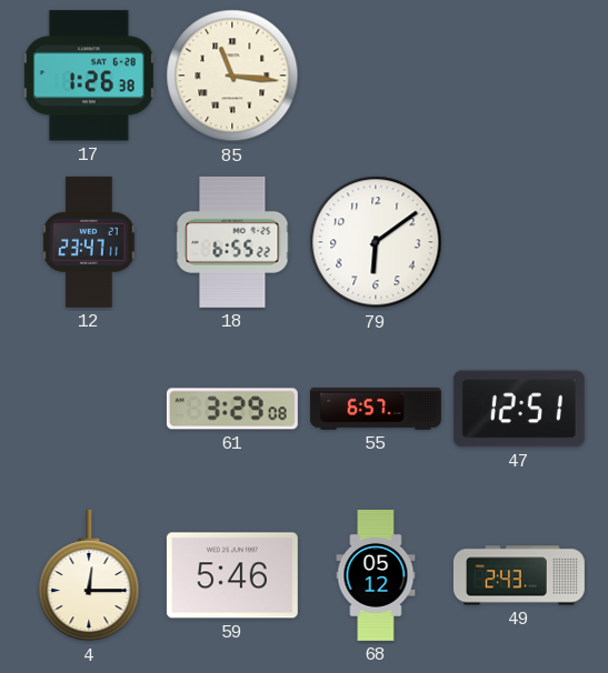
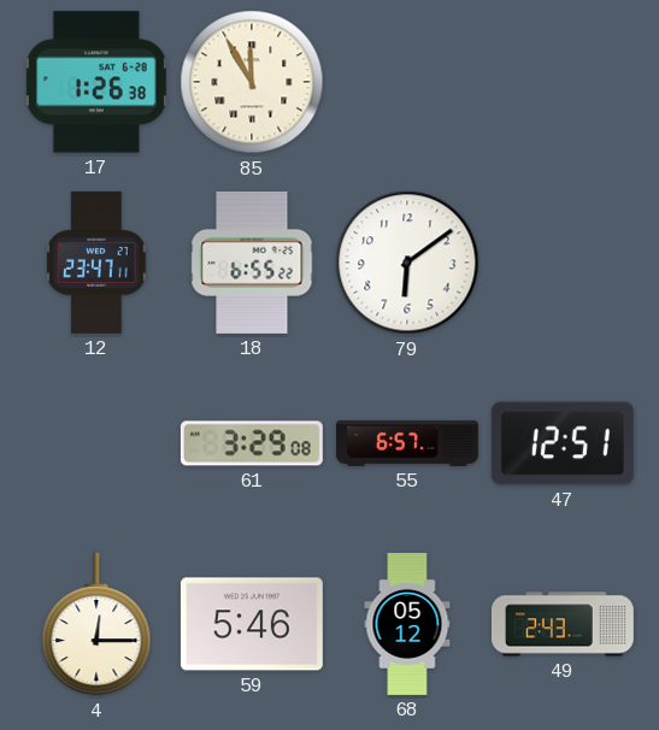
85: 11:16 -> 11:55
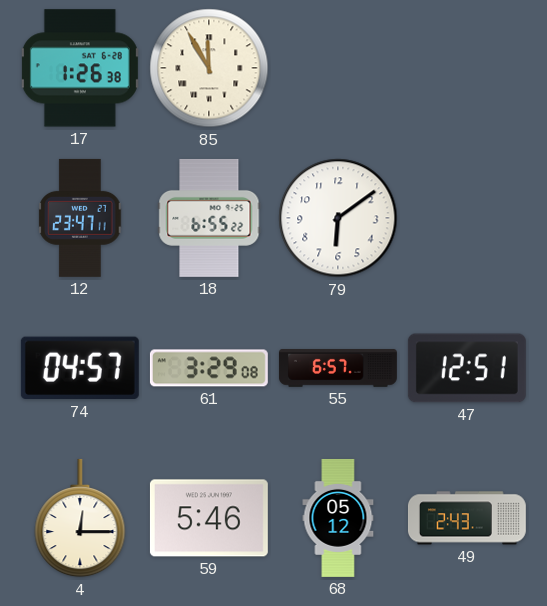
74: none -> 04:57
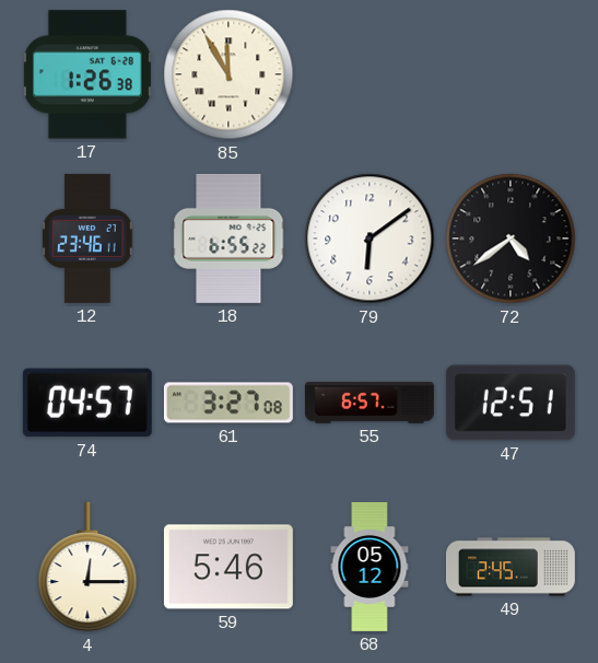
12: 23:47 -> 23:46
72: none -> 4:39
61: 3:29 -> 3:27
49: 2:43 -> 2:45
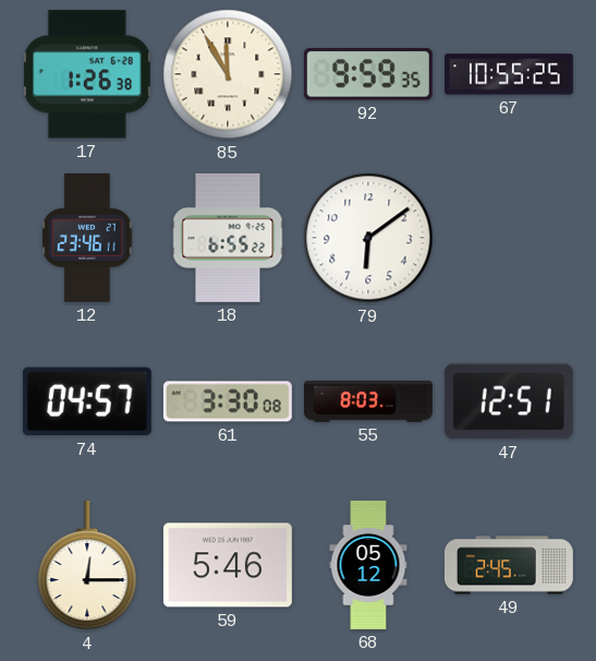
92: none -> 9:59
67: none -> 10:55
72: 4:39 -> none
61: 3:27 -> 3:30
55: 6:57 -> 8:03
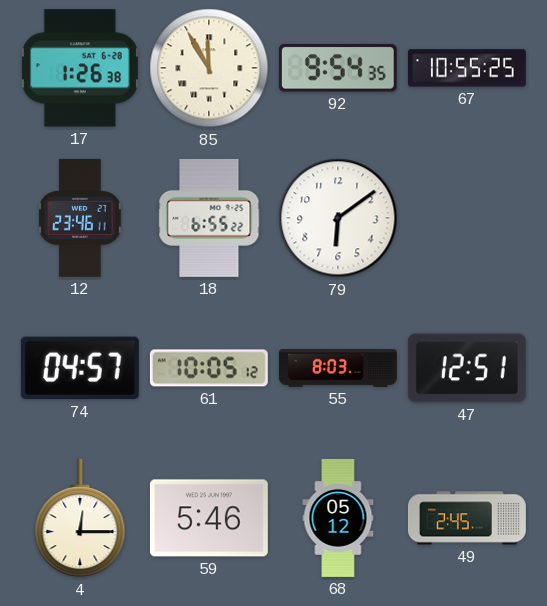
92: 9:59 -> 9:54
61: 3:30 -> 10:05
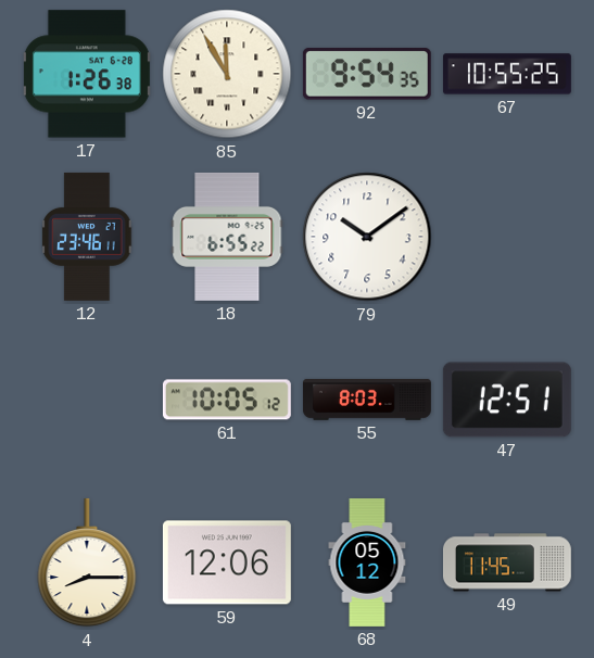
79: 6:09 -> 10:09
74: 04:57 -> none
4: 12:15 -> 8:15
59: 5:46 -> 12:06
49: 2:45 -> 11:45
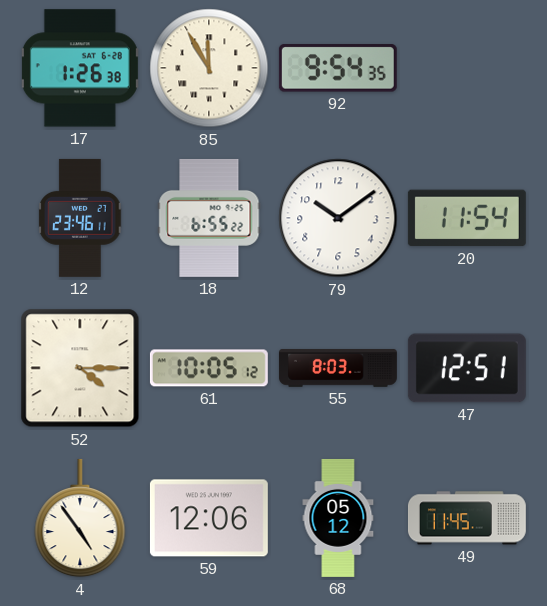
67: 10:55 -> none
20: none -> 11:54
52: none -> 4:15
4: 8:15 -> 4:54
